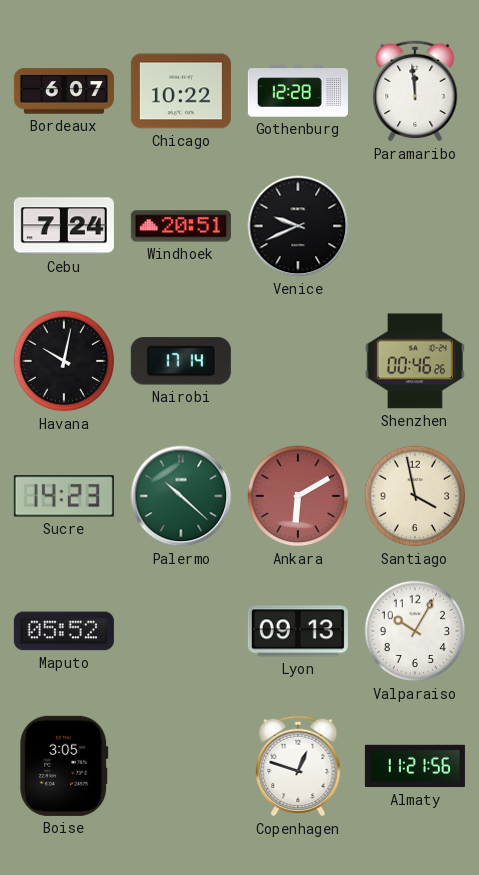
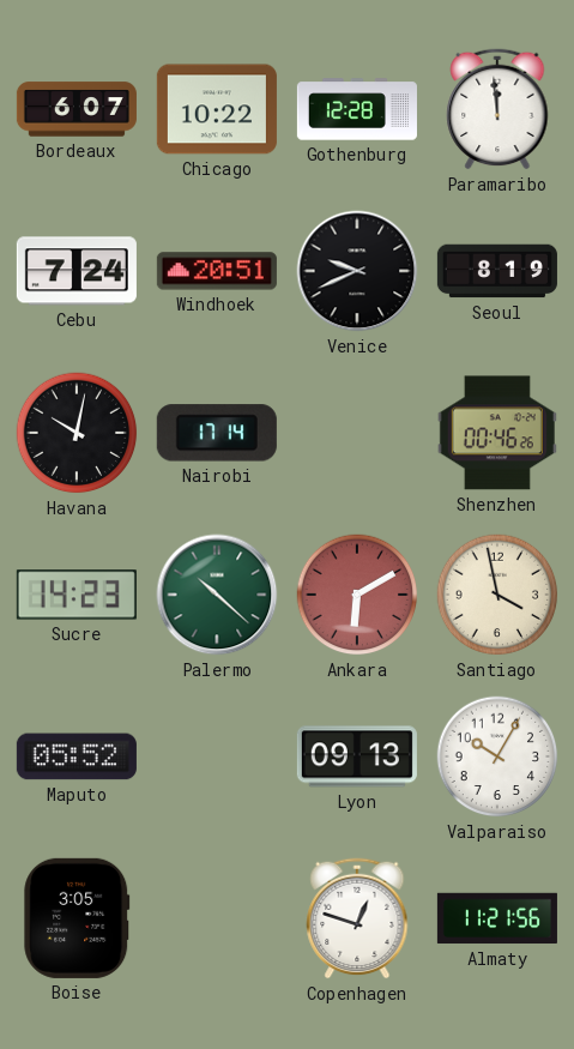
Seoul: none -> 8:19
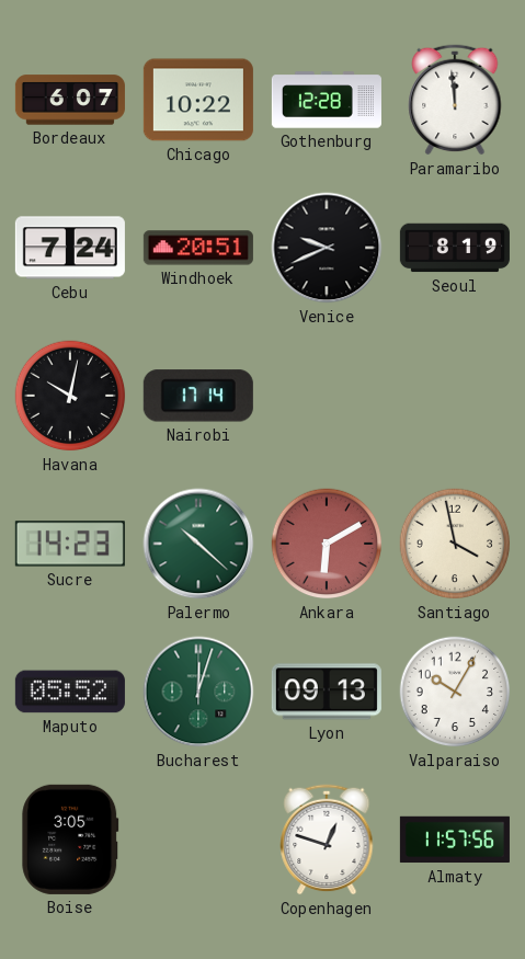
Shenzhen: 00:46 -> none
Bucharest: none -> 12:03
Almaty: 11:21 -> 11:57
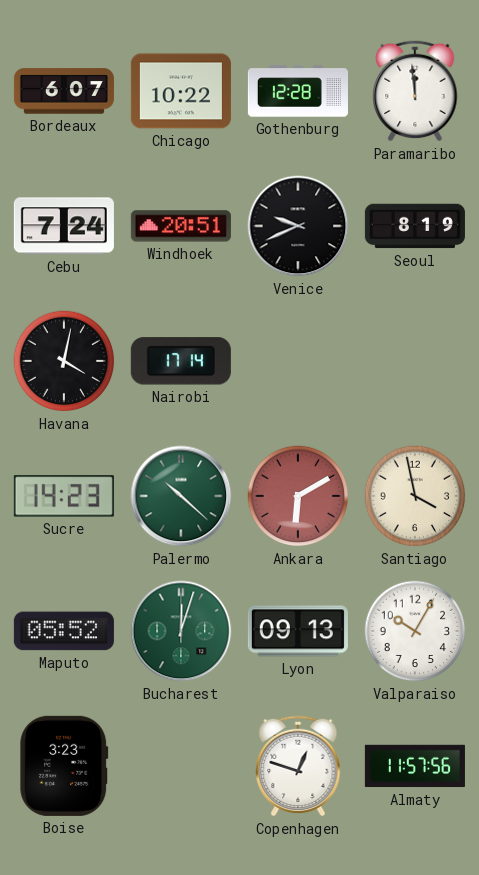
Havana: 10:02 -> 4:02
Boise: 3:05 -> 3:23
